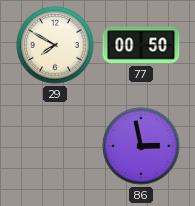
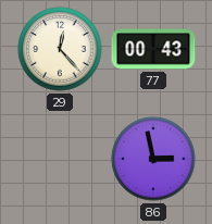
29: 7:50 -> 12:23
77: 00:50 -> 00:43
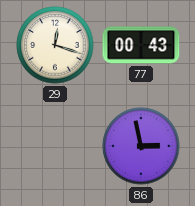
29: 12:23 -> 12:18
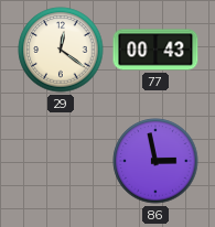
29: 12:18 -> 12:21
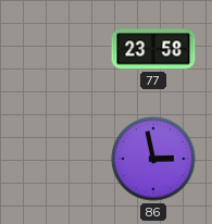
29: 12:21 -> none
77: 00:43 -> 23:58
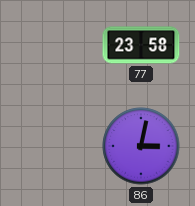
86: 2:58 -> 3:02
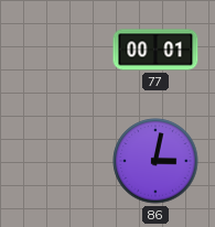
77: 23:58 -> 00:01
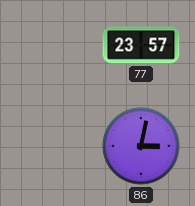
77: 00:01 -> 23:57
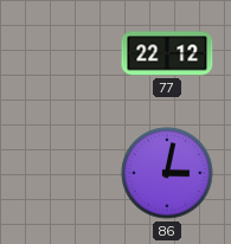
77: 23:57 -> 22:12
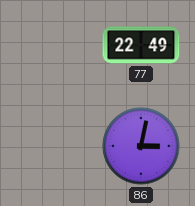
77: 22:12 -> 22:49
